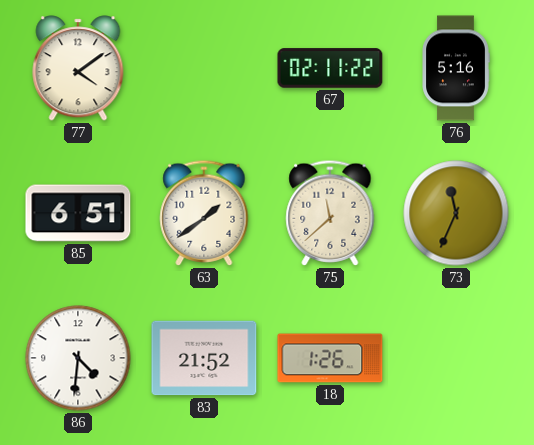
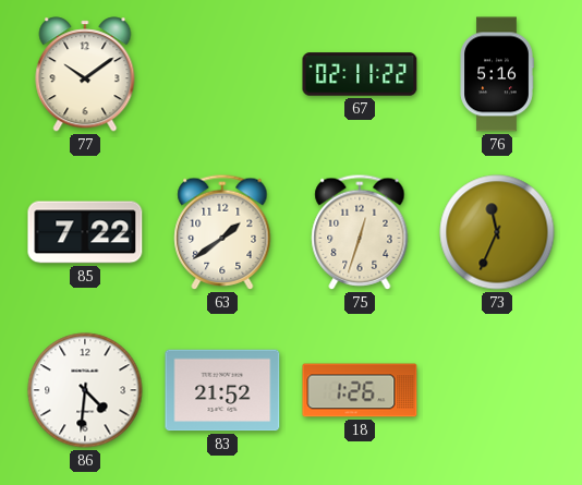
77: 4:09 -> 10:09
85: 6:51 -> 7:22
75: 11:38 -> 12:33
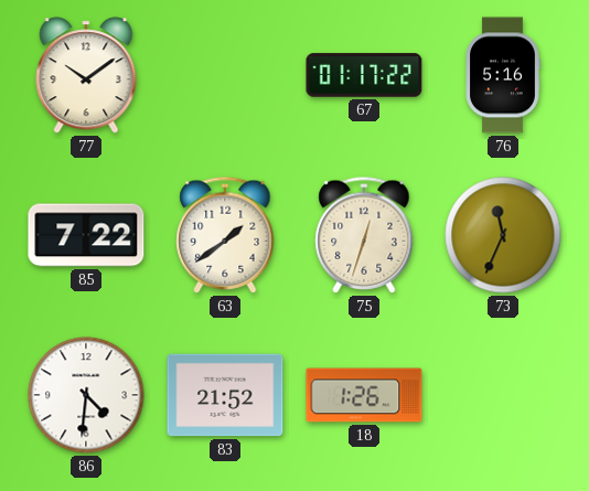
67: 02:11 -> 01:17
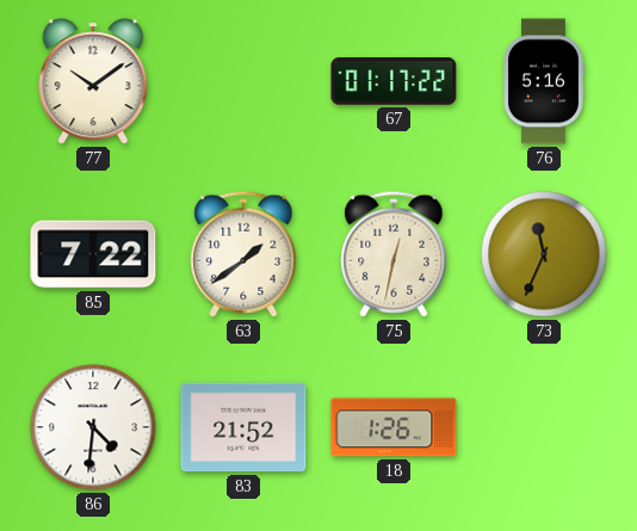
75: 12:33 -> 12:32
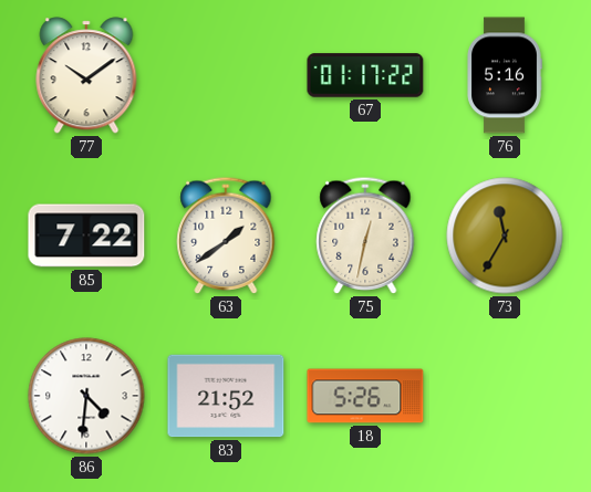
73: 11:34 -> 11:35
18: 1:26 -> 5:26
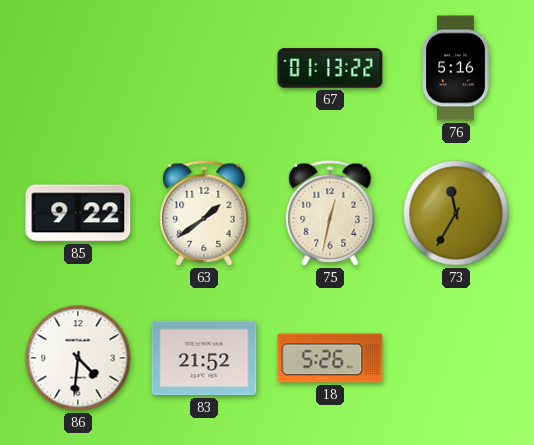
77: 10:09 -> none
67: 01:17 -> 01:13
85: 7:22 -> 9:22
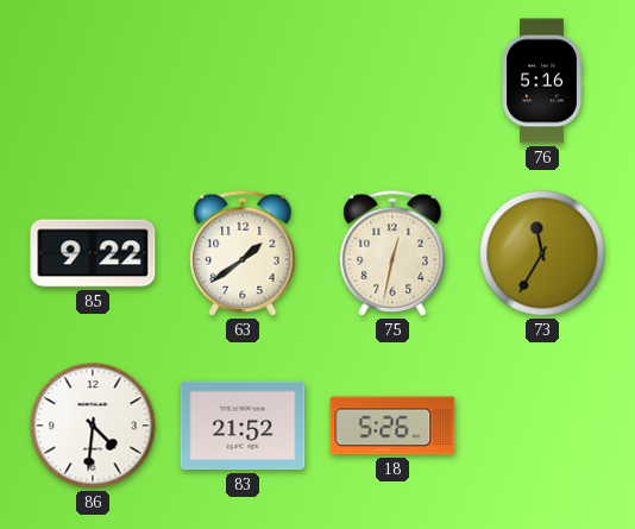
67: 01:13 -> none
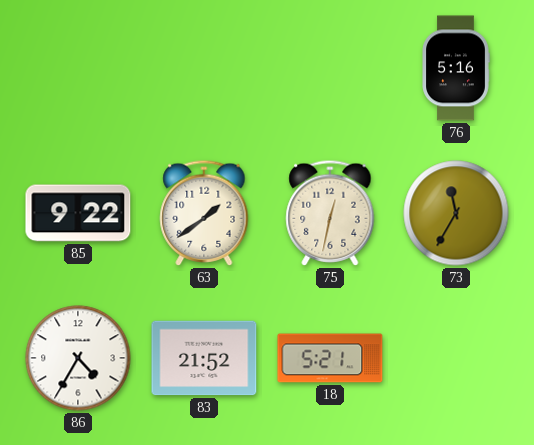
86: 4:31 -> 4:35
18: 5:26 -> 5:21
